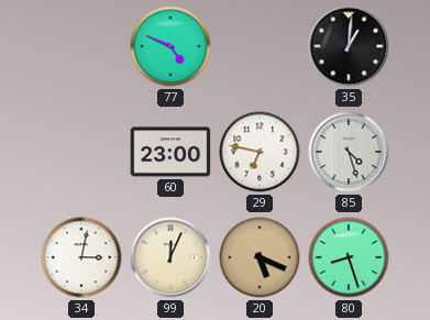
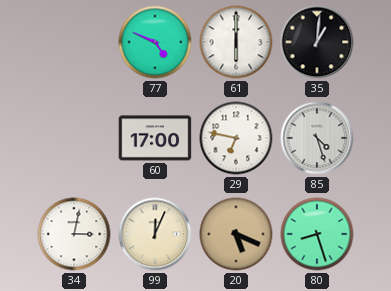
61: none -> 6:00
60: 23:00 -> 17:00
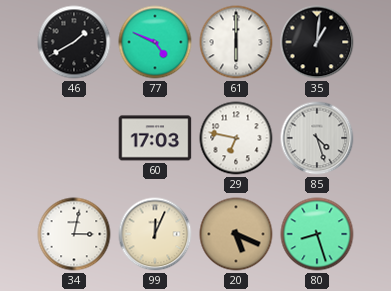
46: none -> 1:40
60: 17:00 -> 17:03
